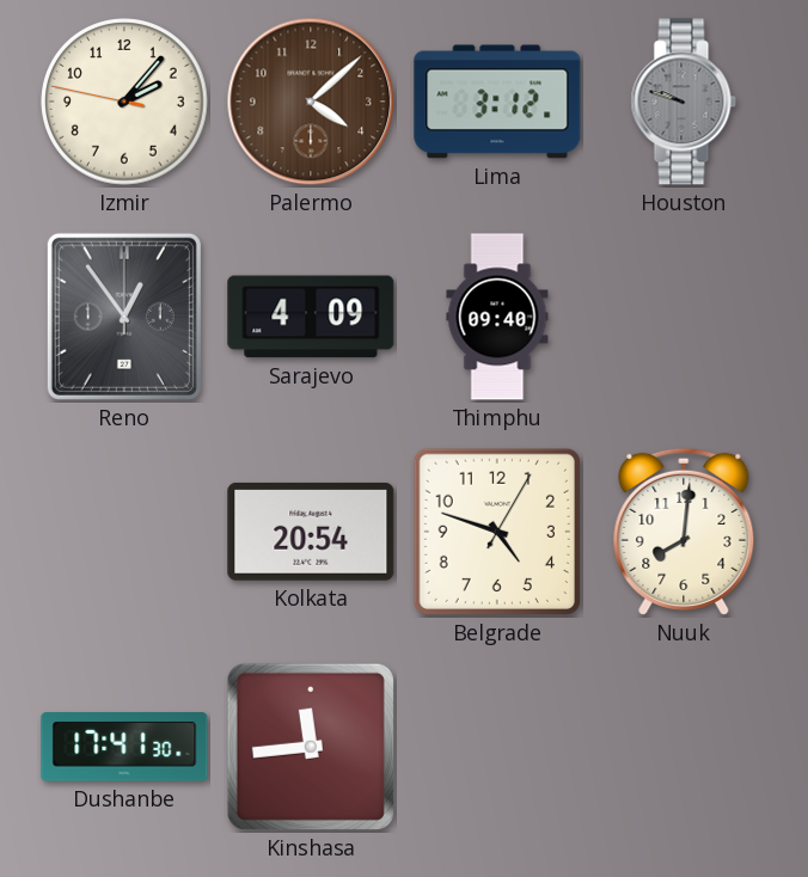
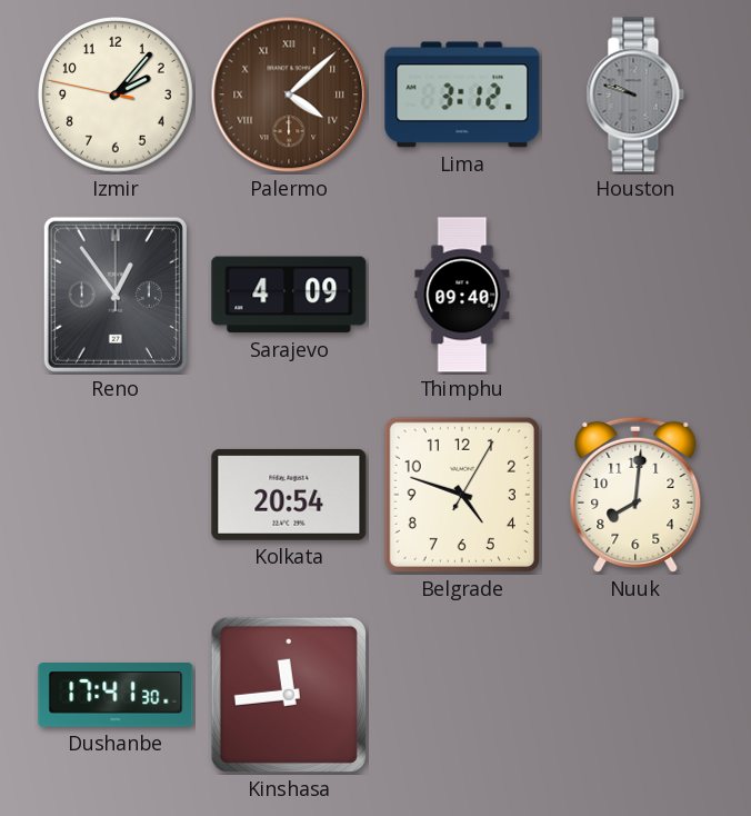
Palermo numerals: Arabic -> Roman
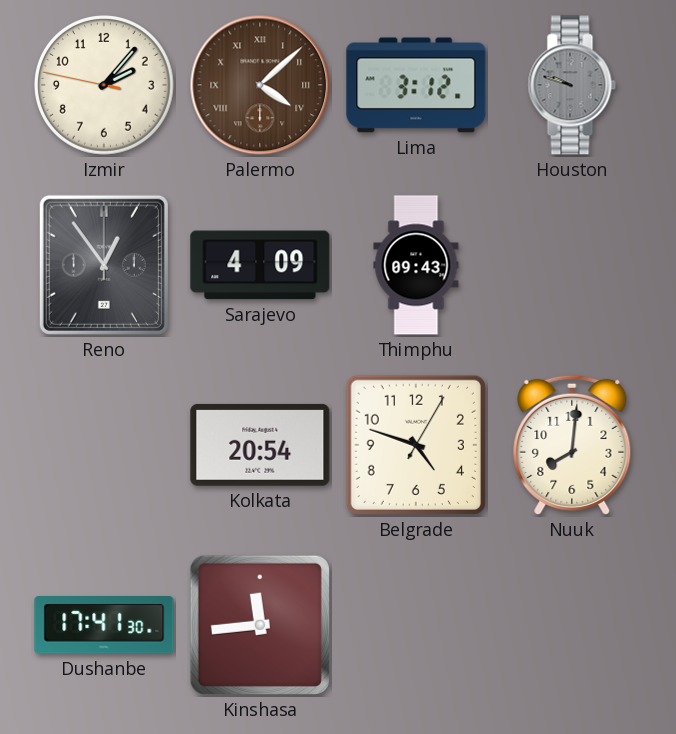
Thimphu: 09:40 -> 09:43
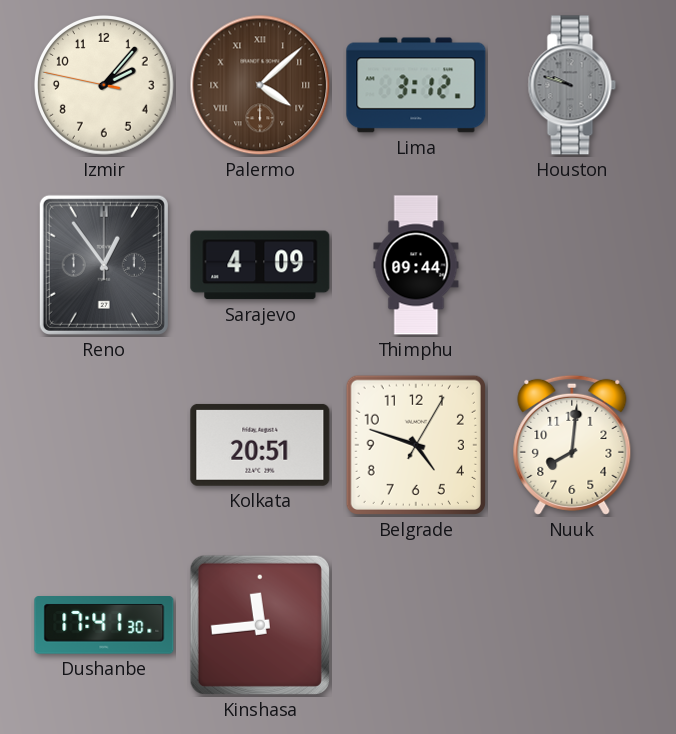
Thimphu: 09:43 -> 09:44
Kolkata: 20:54 -> 20:51
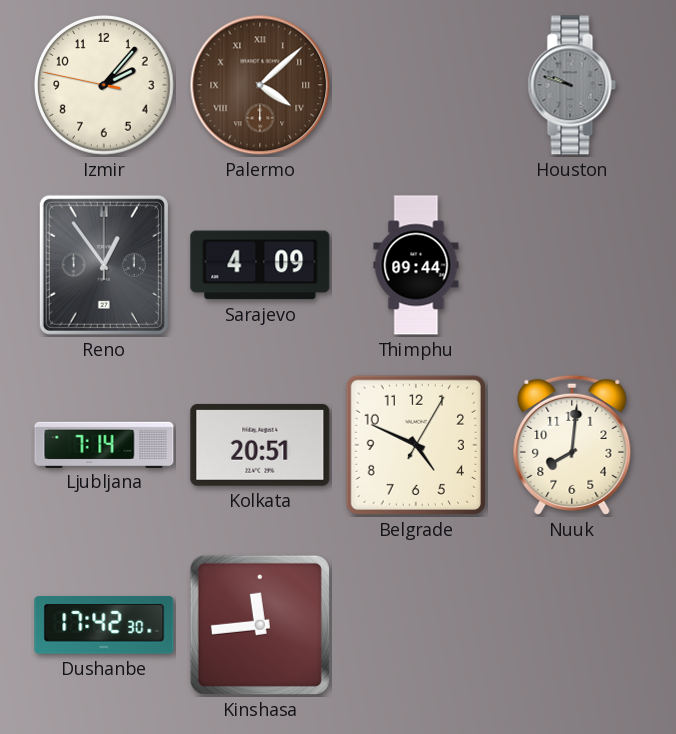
Lima: 3:12 -> none
Ljubljana: none -> 7:14
Belgrade: 4:48 -> 4:49
Dushanbe: 17:41 -> 17:42
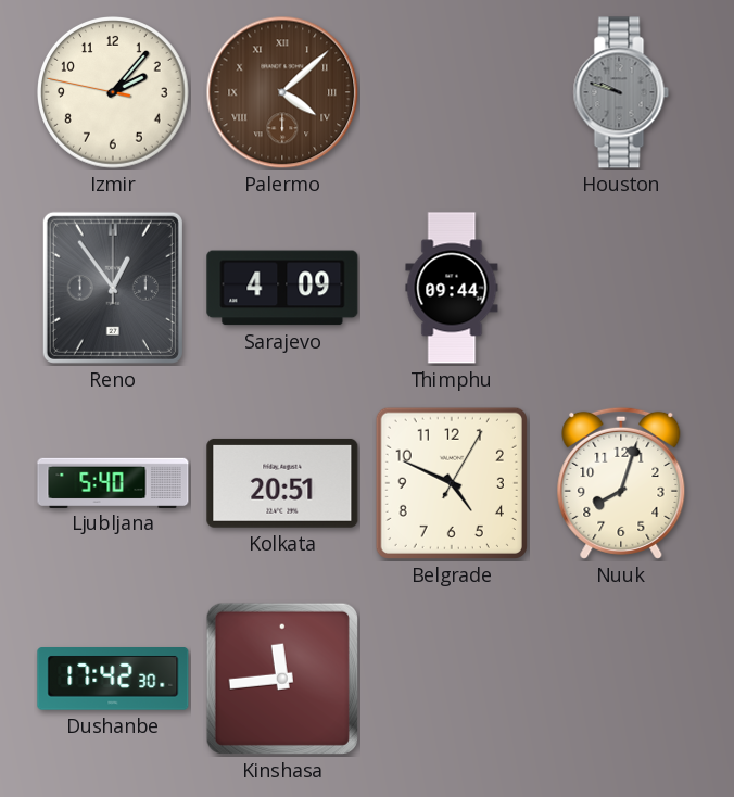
Ljubljana: 7:14 -> 5:40
Nuuk: 8:01 -> 8:03
